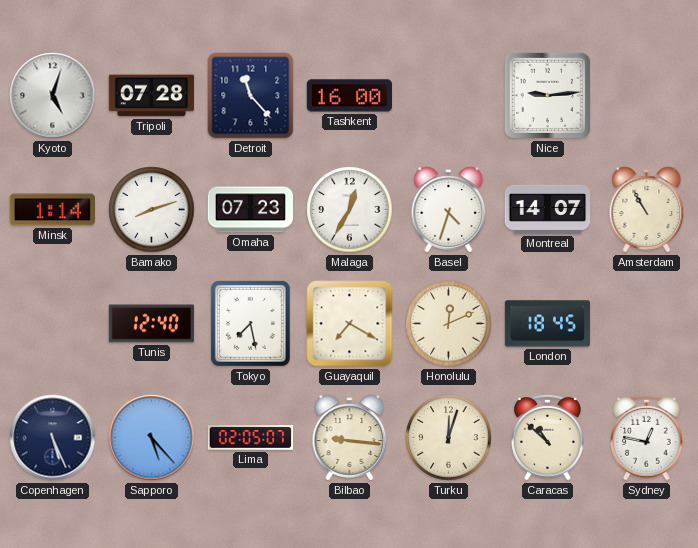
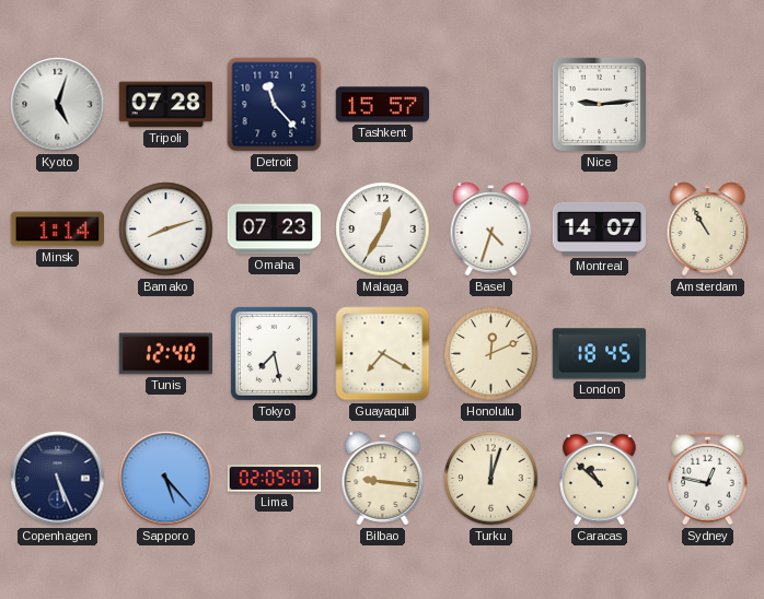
Tashkent: 16:00 -> 15:57
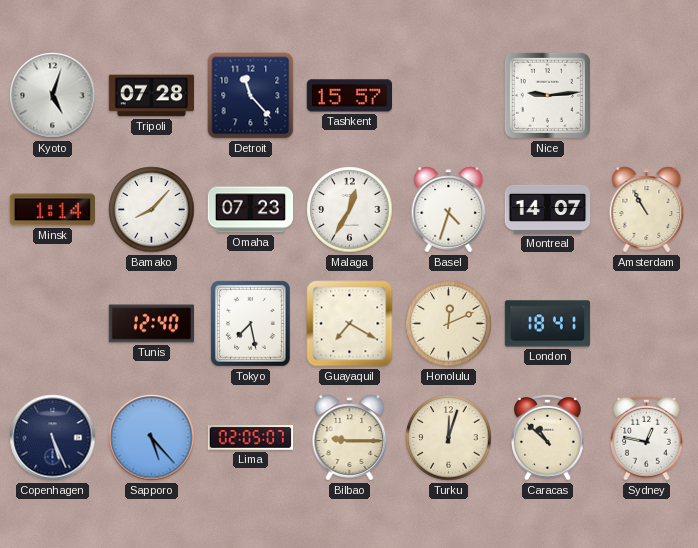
Bamako: 8:12 -> 8:07
London: 18:45 -> 18:41
Bilbao: 9:16 -> 9:15
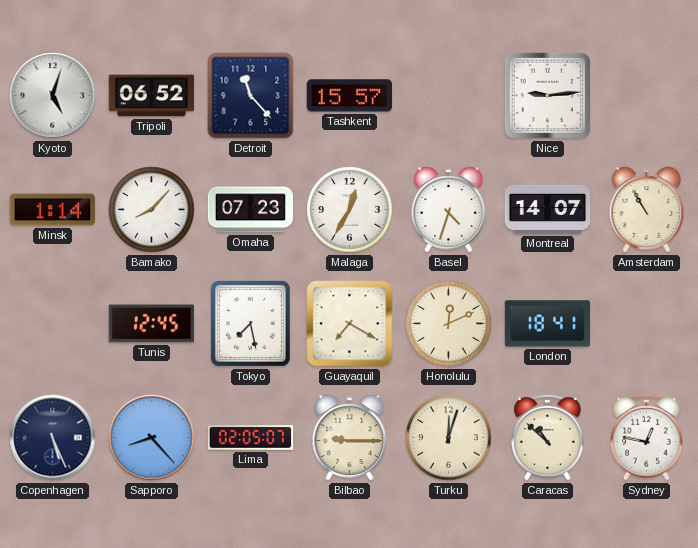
Tripoli: 07:28 -> 06:52
Tunis: 12:40 -> 12:45
Sapporo: 5:23 -> 8:23
